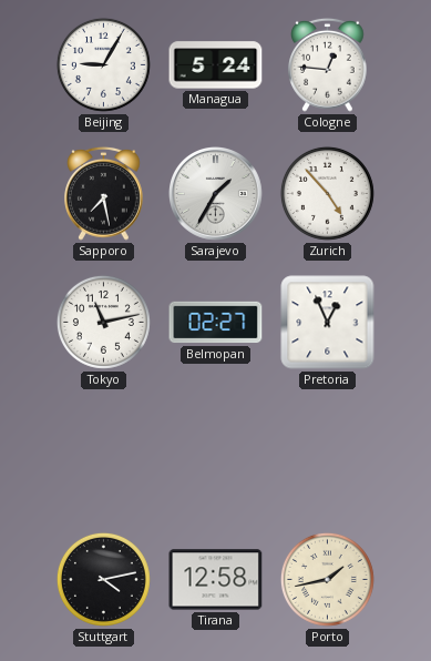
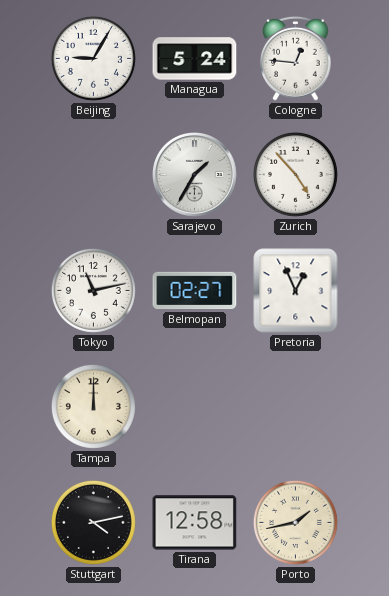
Sapporo: 7:28 -> none
Tampa: none -> 12:00
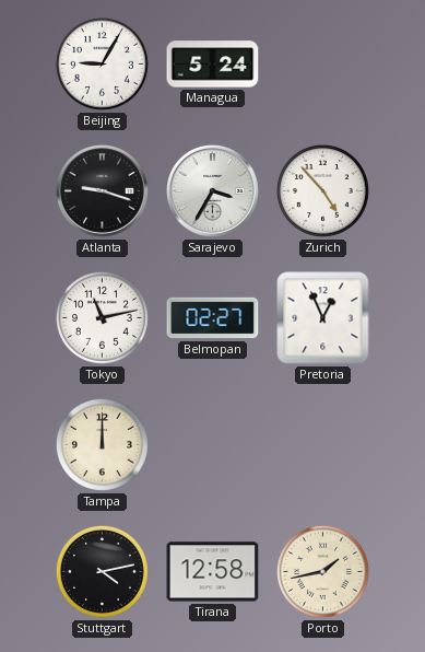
Cologne: 12:46 -> none
Atlanta: none -> 9:18
Sarajevo: 1:35 -> 3:35
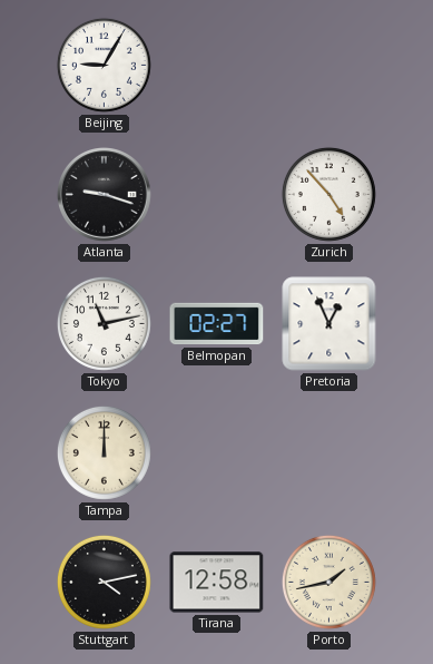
Managua: 5:24 -> none
Sarajevo: 3:35 -> none
